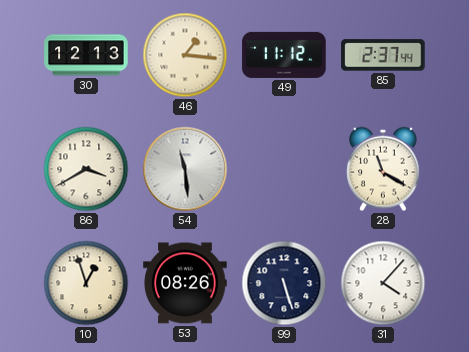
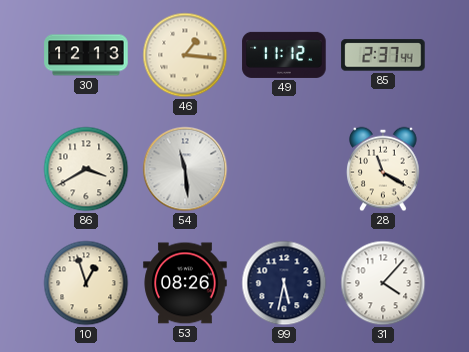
99: 5:27 -> 5:32
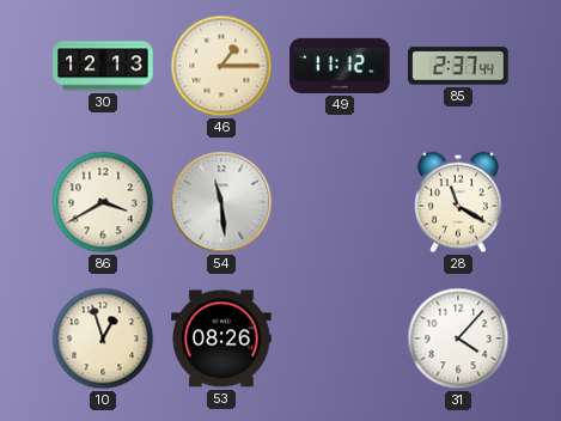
46: 1:16 -> 1:15
99: 5:32 -> none
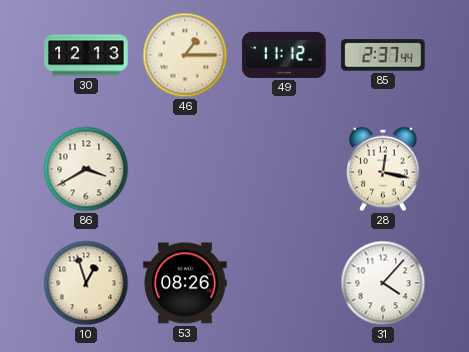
54: 11:29 -> none
28: 11:20 -> 12:17
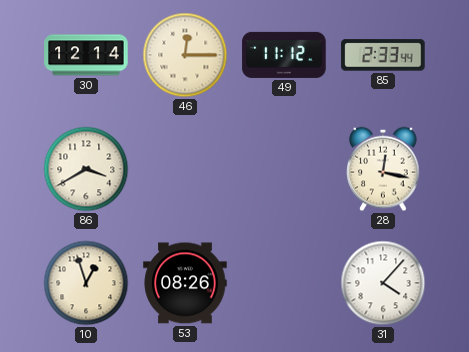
30: 12:13 -> 12:14
46: 1:15 -> 12:15
85: 2:37 -> 2:33
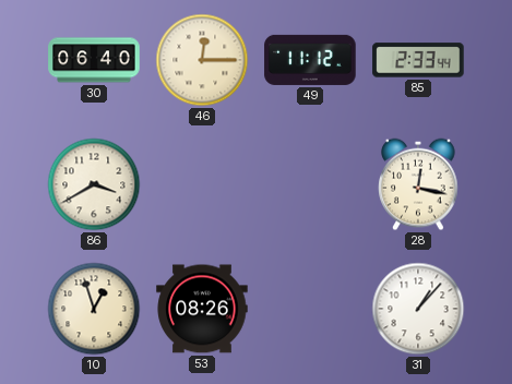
30: 12:14 -> 06:40
31: 4:07 -> 1:07
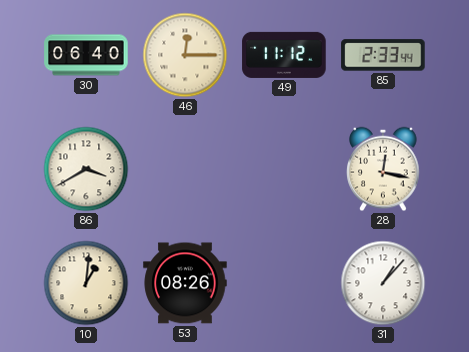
10: 12:57 -> 1:01
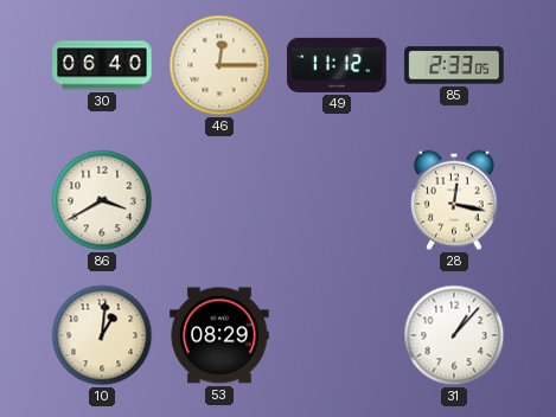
85: 2:33:44 -> 2:33:05
53: 08:26 -> 08:29
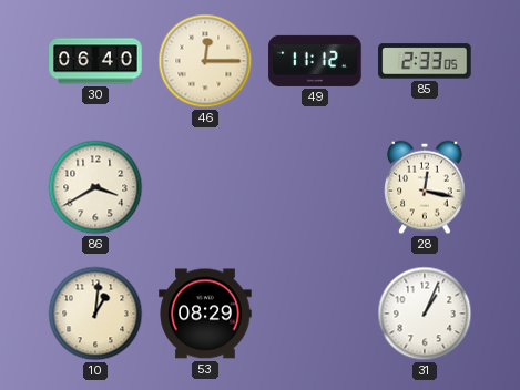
31: 1:07 -> 1:04
